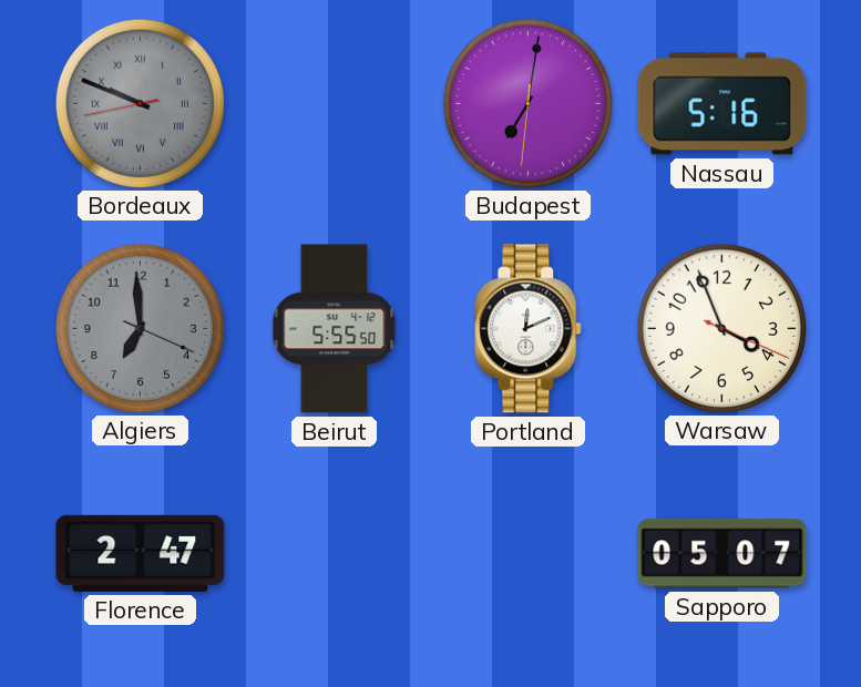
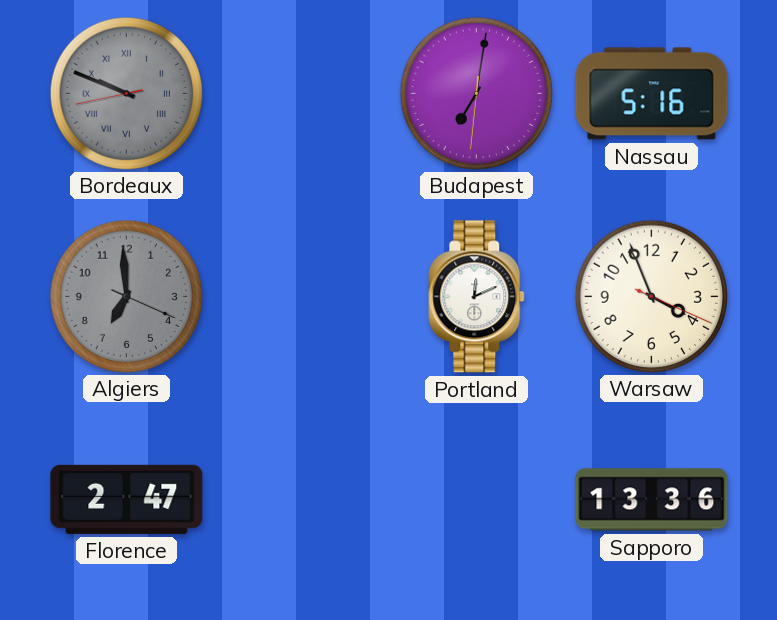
Beirut: 5:55 -> none
Sapporo: 05:07 -> 13:36
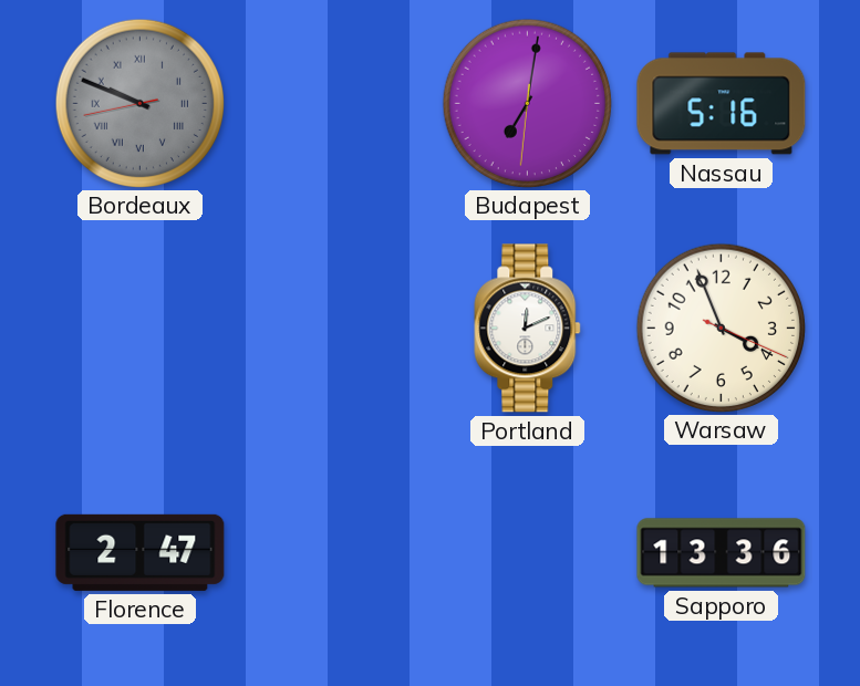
Algiers: 6:59 -> none
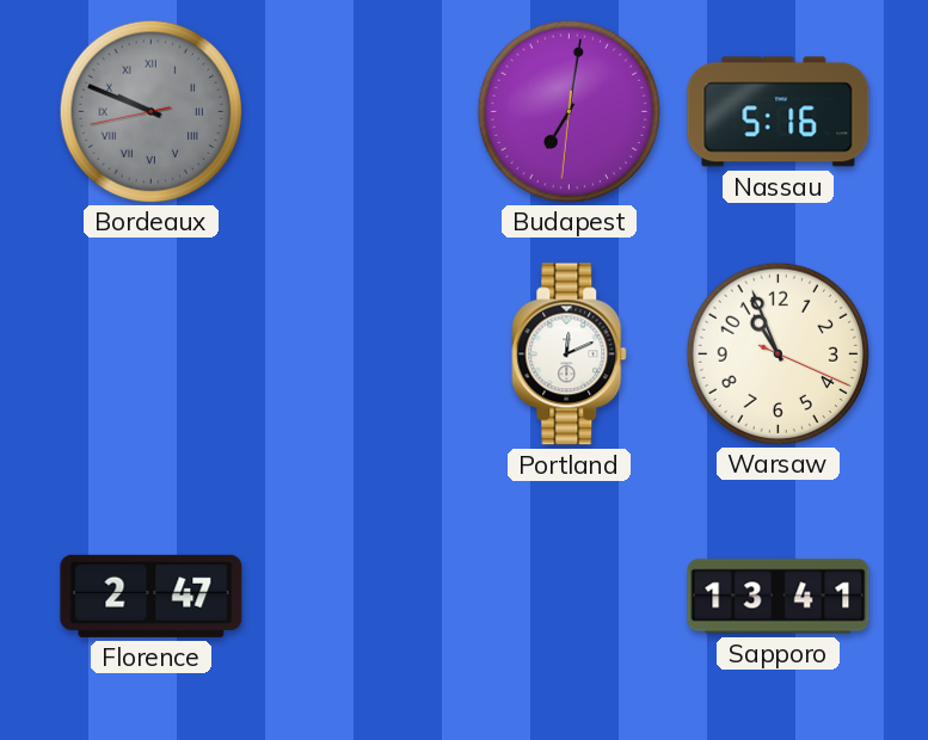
Warsaw: 3:56 -> 10:56
Sapporo: 13:36 -> 13:41
